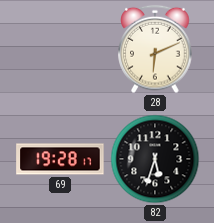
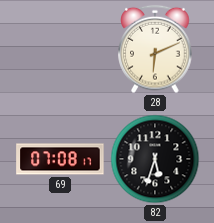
69: 19:28 -> 07:08
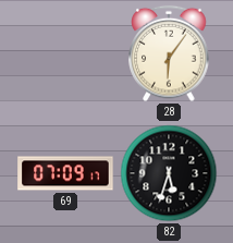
28: 6:11 -> 6:06
69: 07:08 -> 07:09
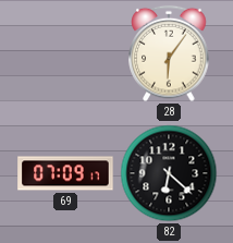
82: 5:33 -> 6:22
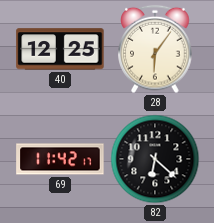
40: none -> 12:25
69: 07:09 -> 11:42
